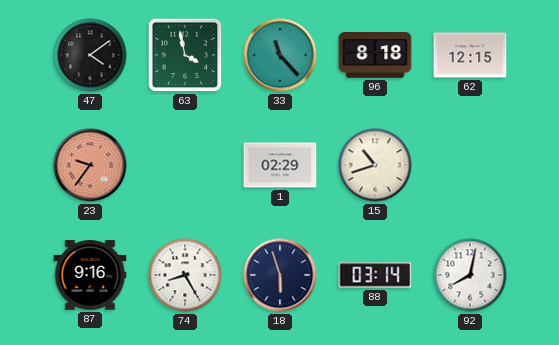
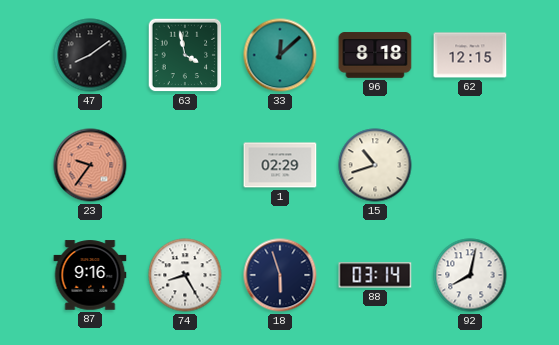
47: 4:09 -> 8:09
33: 11:23 -> 12:08
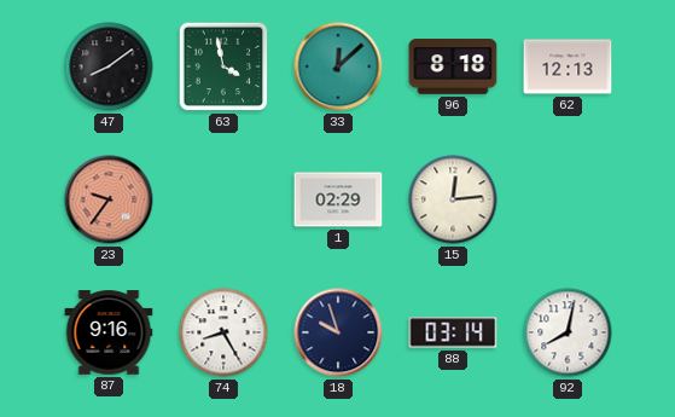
62: 12:15 -> 12:13
15: 10:42 -> 12:14
18: 5:57 -> 9:57
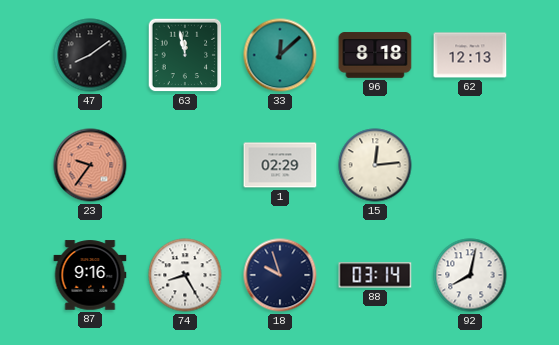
63: 3:58 -> 11:58
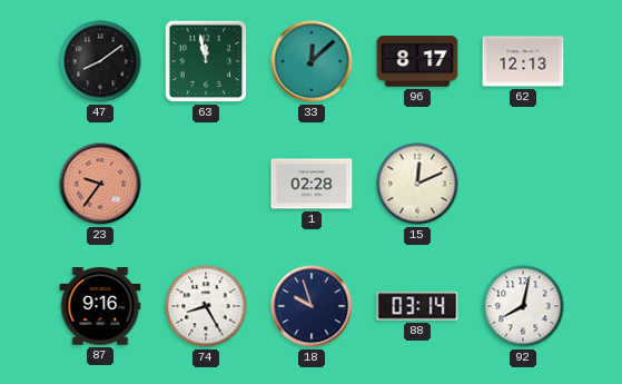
96: 8:18 -> 8:17
1: 02:29 -> 02:28
15: 12:14 -> 12:11
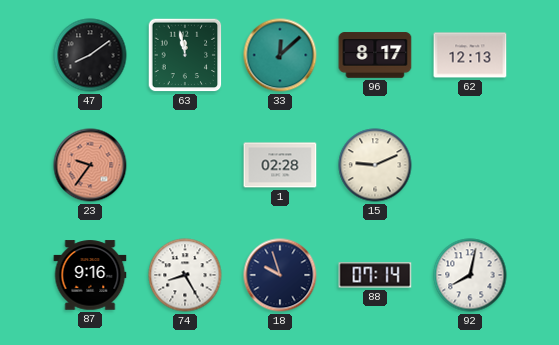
15: 12:11 -> 9:11
88: 03:14 -> 07:14
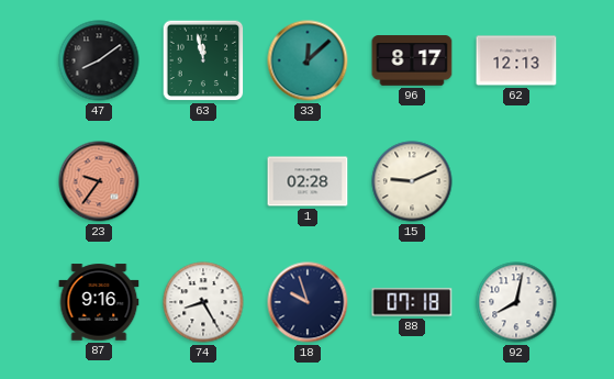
88: 07:14 -> 07:18
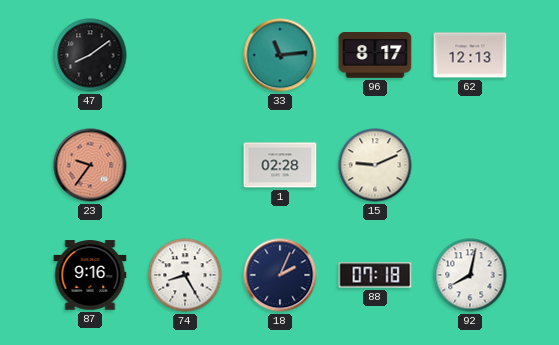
63: 11:58 -> none
33: 12:08 -> 11:14
18: 9:57 -> 2:04
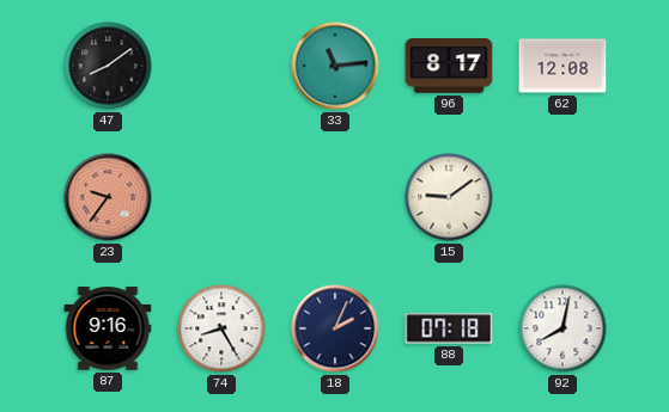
62: 12:13 -> 12:08
1: 02:28 -> none
15: 9:11 -> 9:09
